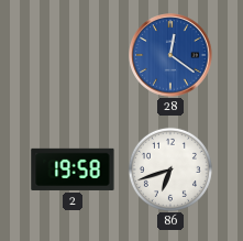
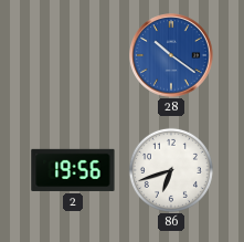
28: 12:21 -> 10:21
2: 19:58 -> 19:56
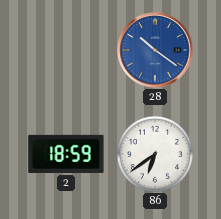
2: 19:56 -> 18:59
86: 6:42 -> 6:39
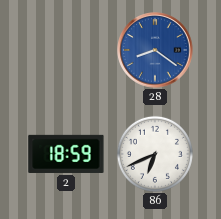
28: 10:21 -> 8:21
86: 6:39 -> 6:41
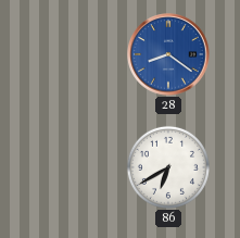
2: 18:59 -> none
86: 6:41 -> 6:40
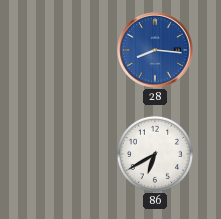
28: 8:21 -> 8:16
